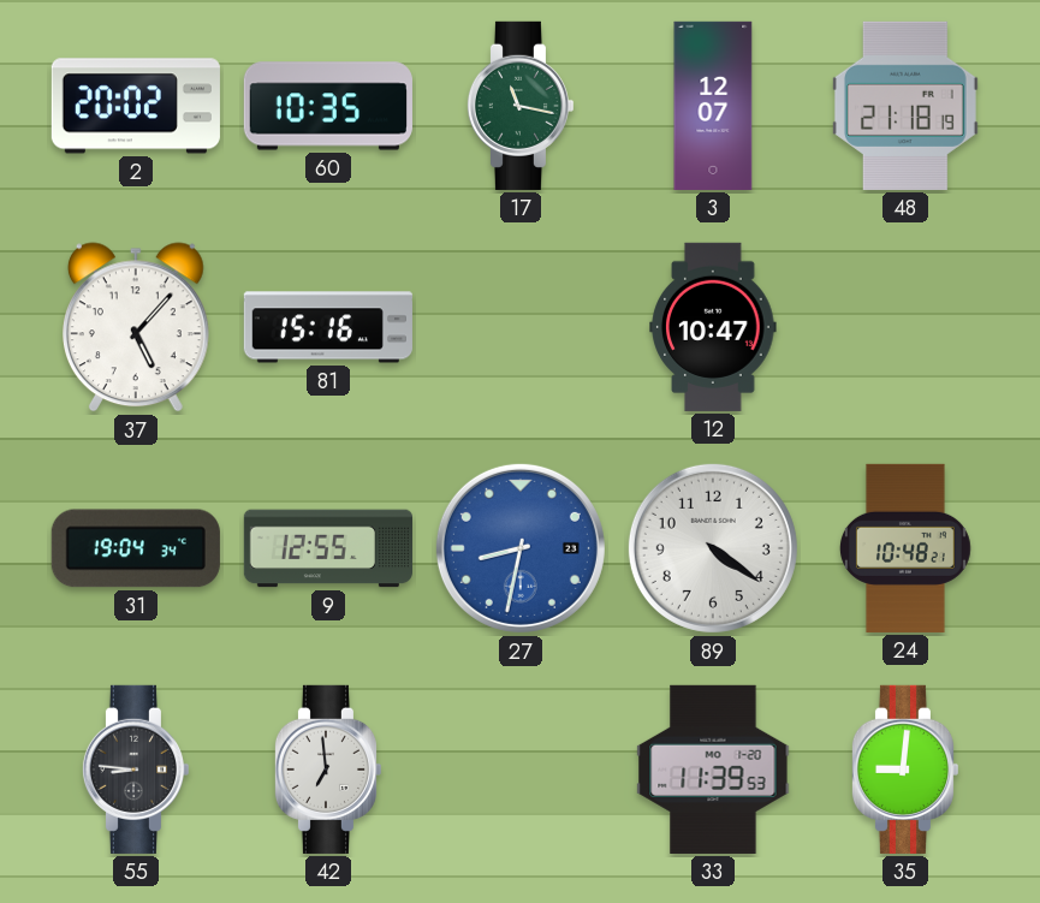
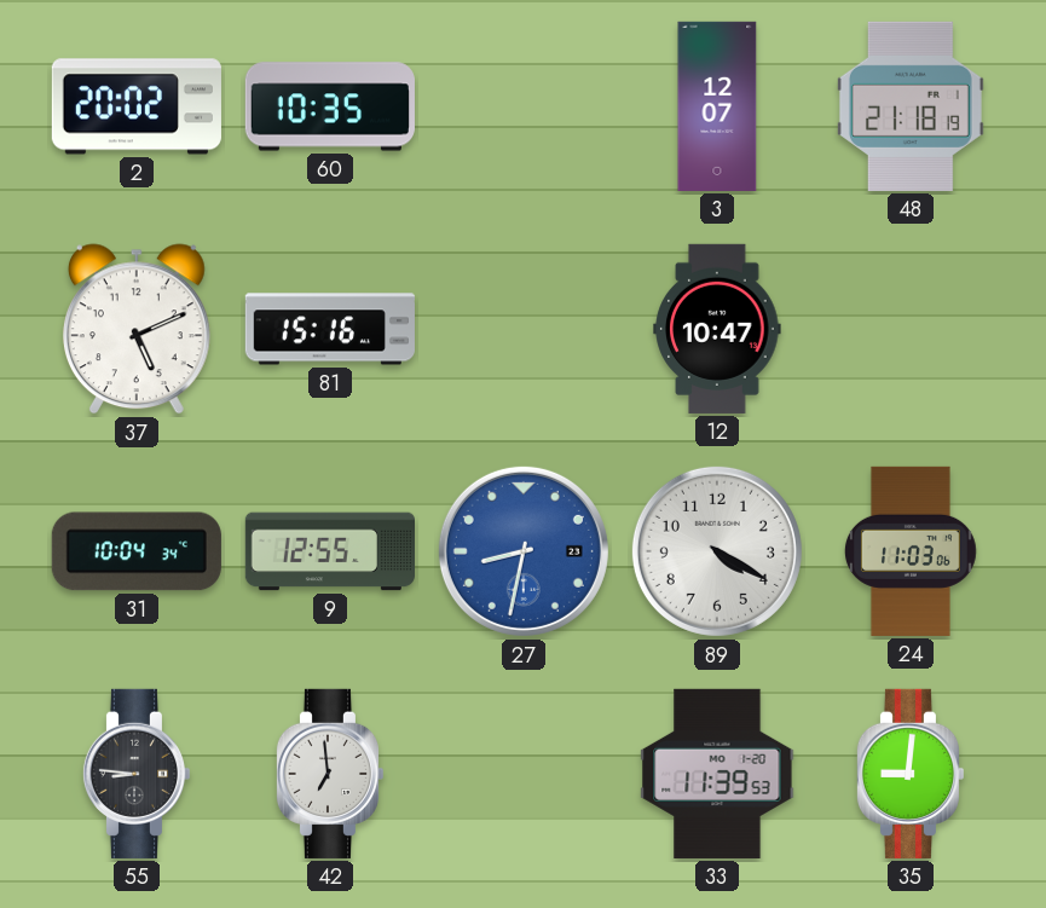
17: 11:17 -> none
37: 5:07 -> 5:11
31: 19:04 -> 10:04
89: 4:21 -> 4:20
24: 10:48 -> 11:03
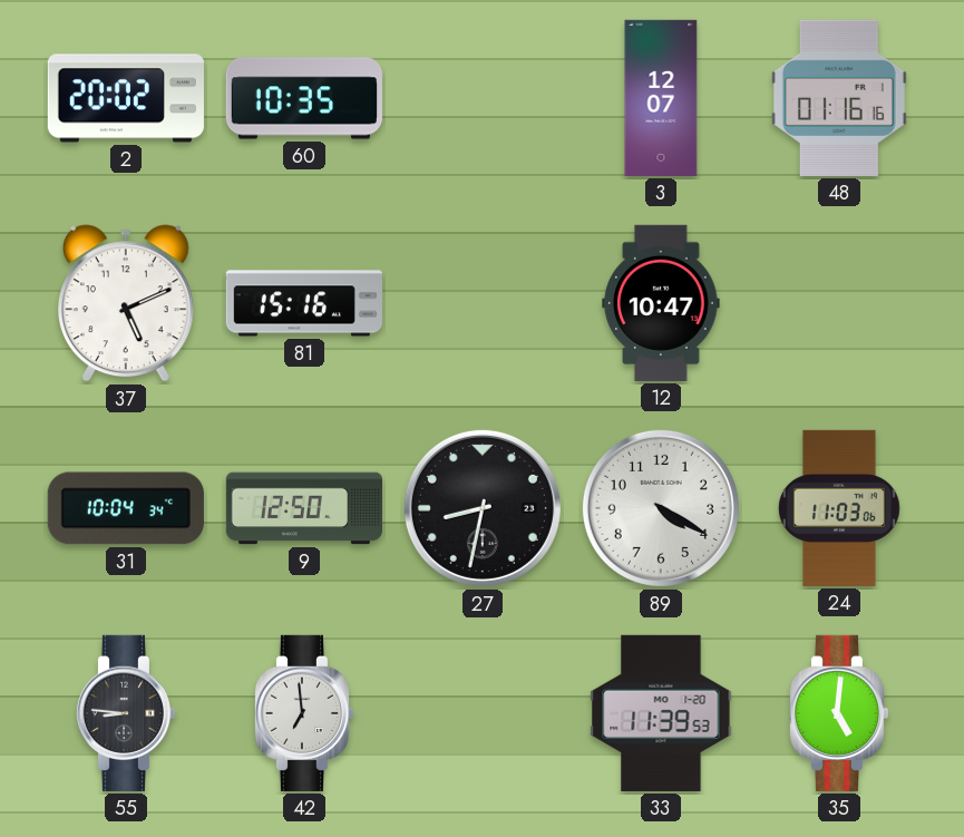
48: 21:18 -> 01:16
9: 12:55 -> 12:50
27 dial: blue -> black
35: 9:01 -> 5:01
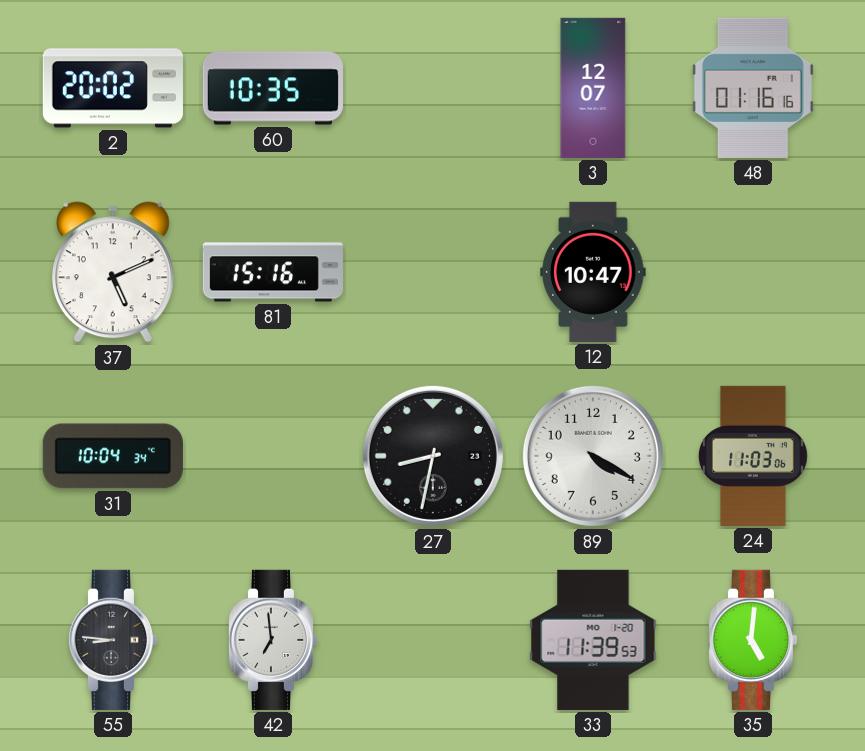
9: 12:50 -> none
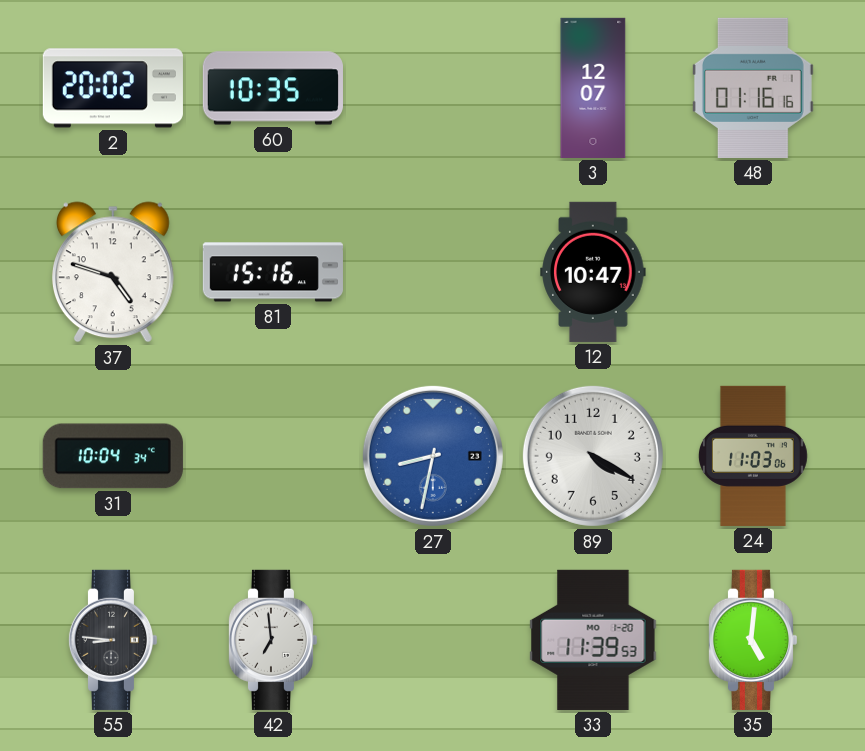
37: 5:11 -> 4:48
27 dial: black -> blue
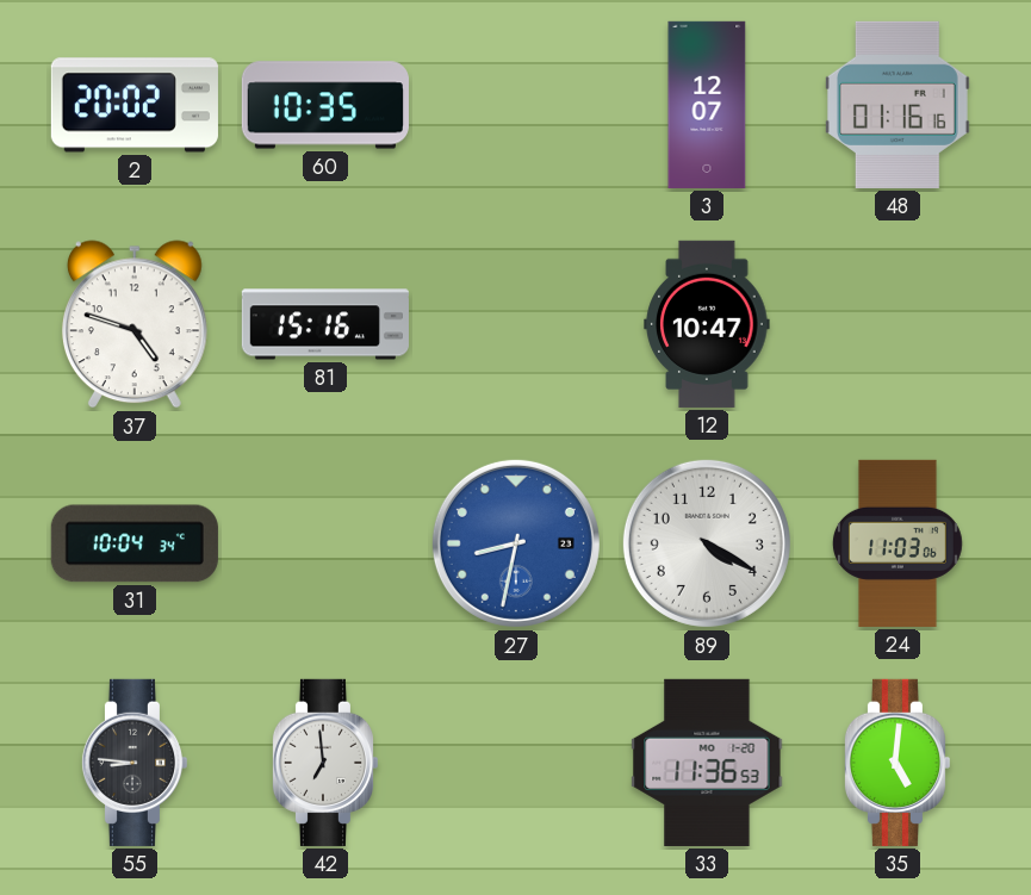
33: 11:39 -> 11:36
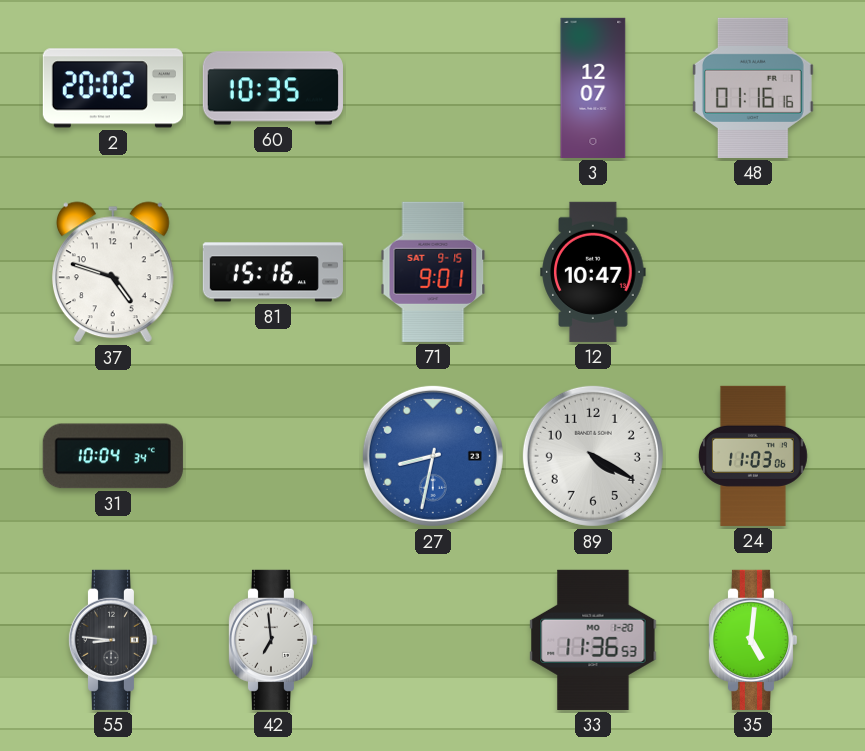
71: none -> 9:01
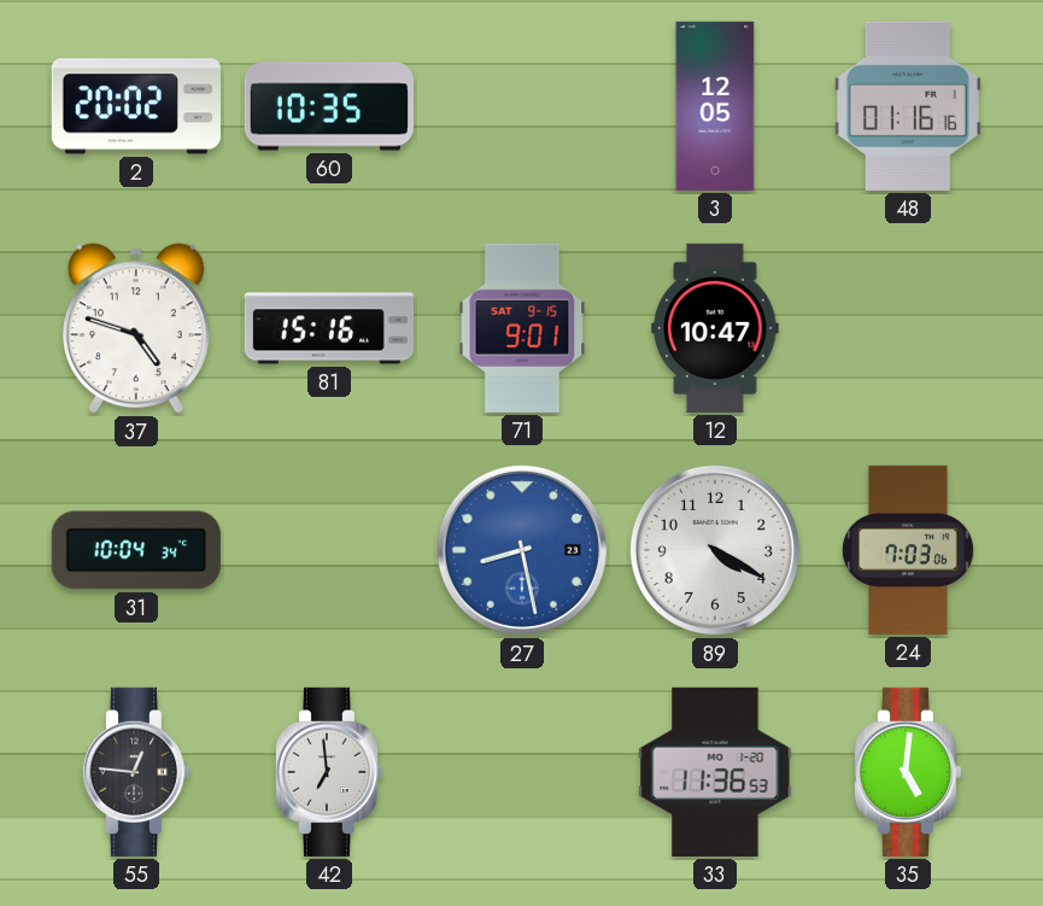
3: 12:07 -> 12:05
27: 8:32 -> 8:28
24: 11:03 -> 7:03
55: 8:46 -> 12:46
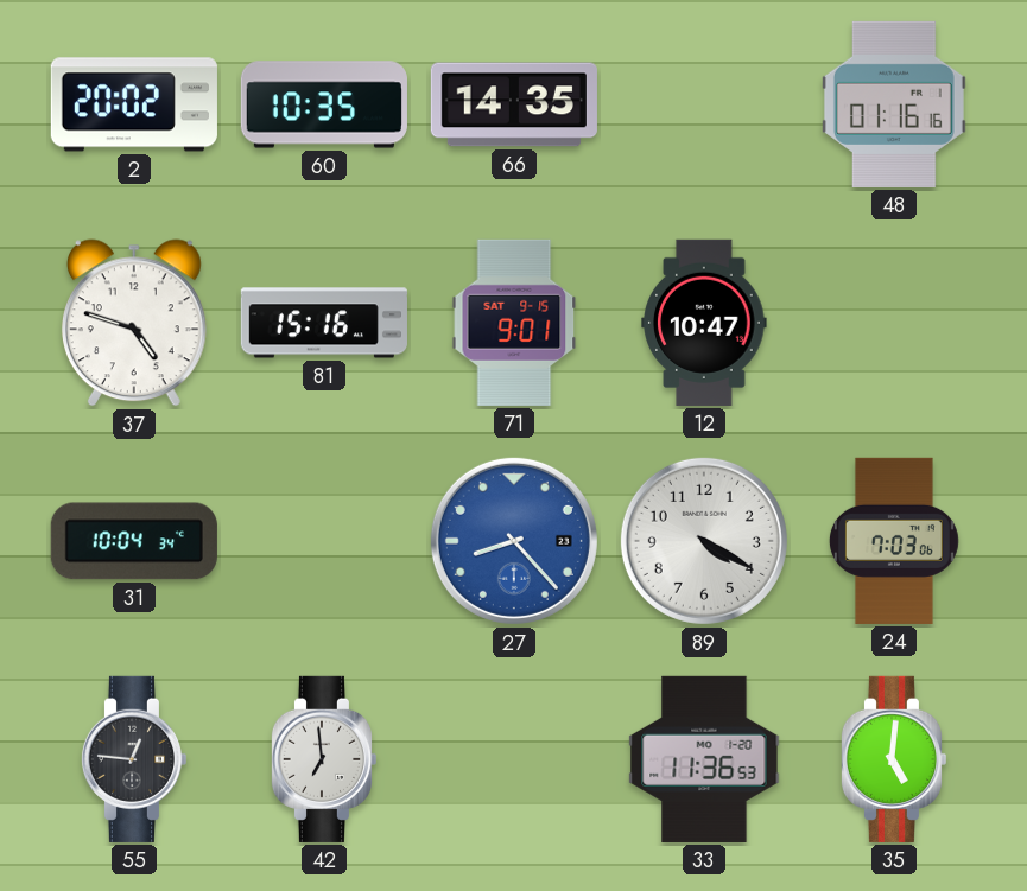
66: none -> 14:35
3: 12:05 -> none
27: 8:28 -> 8:23
